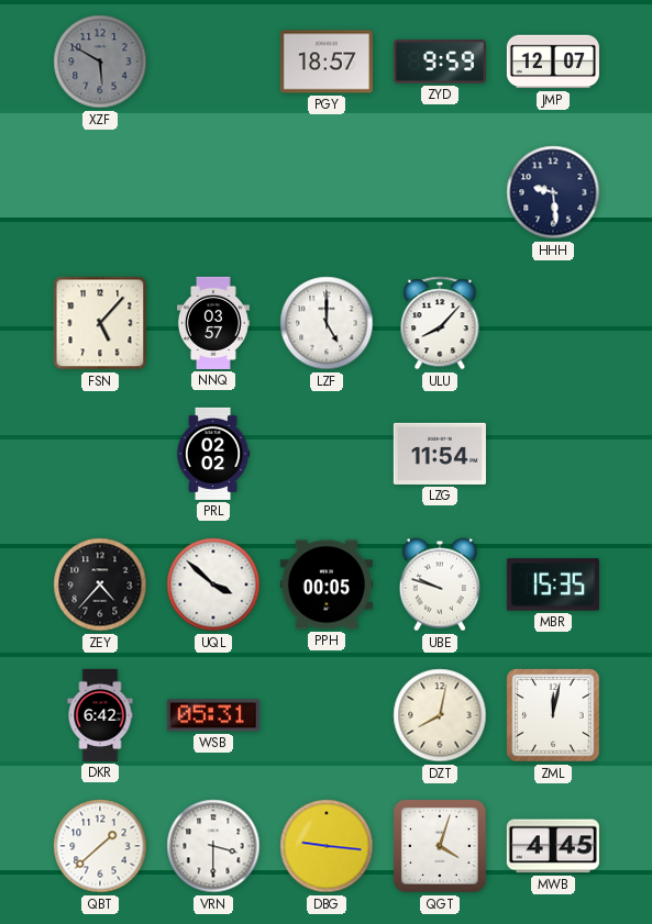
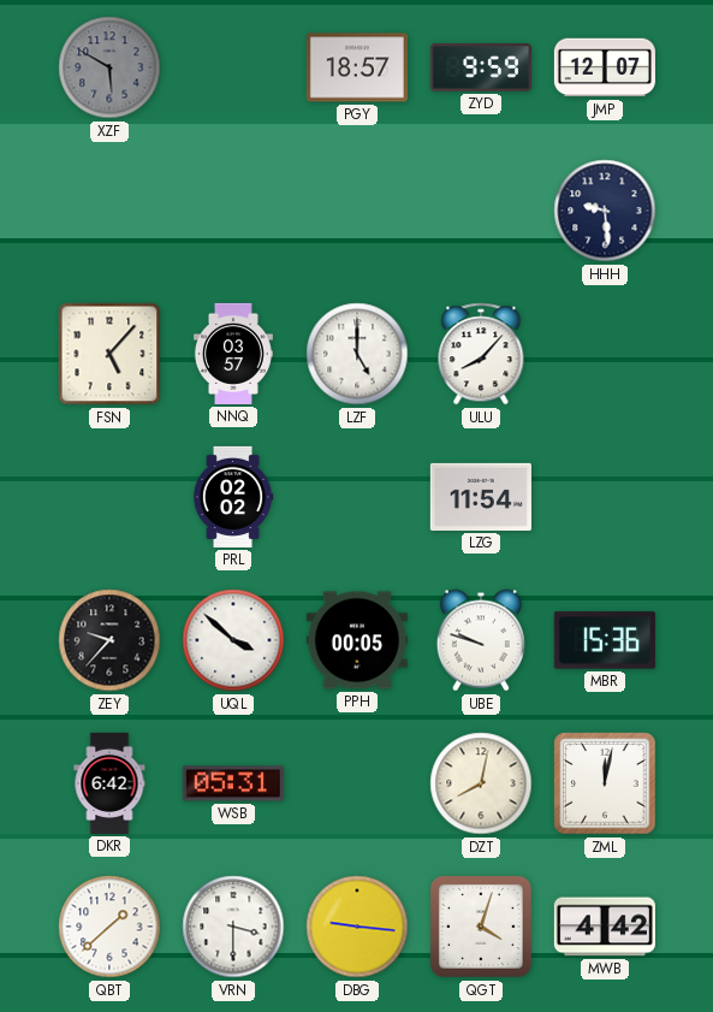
ZEY: 4:37 -> 9:37
MBR: 15:35 -> 15:36
MWB: 4:45 -> 4:42
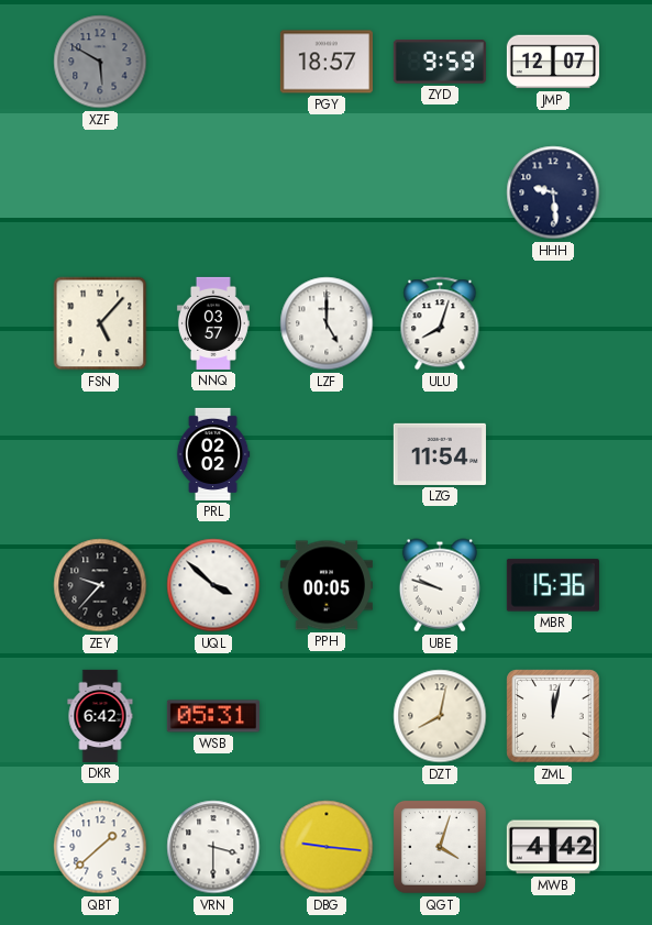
ULU: 8:07 -> 8:03
